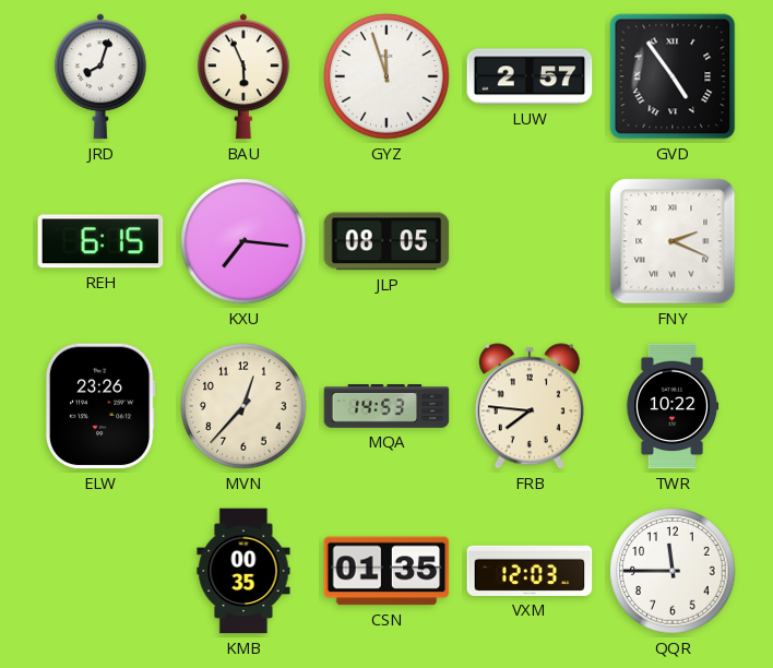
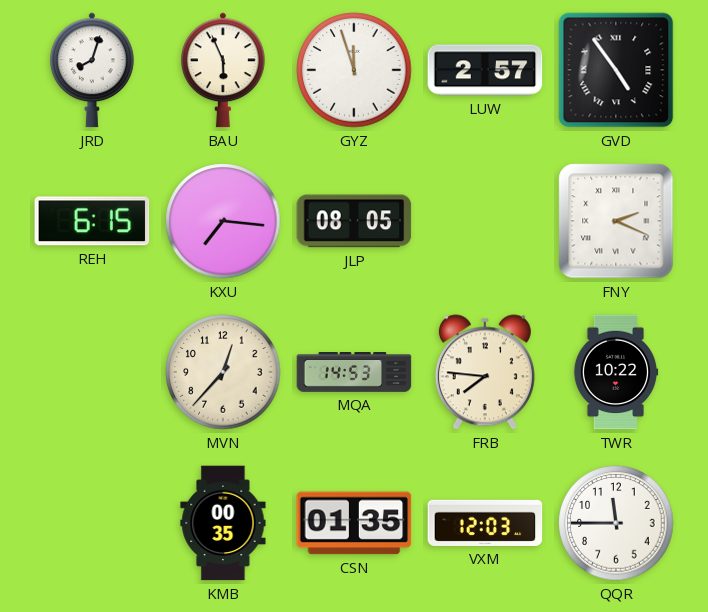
ELW: 23:26 -> none
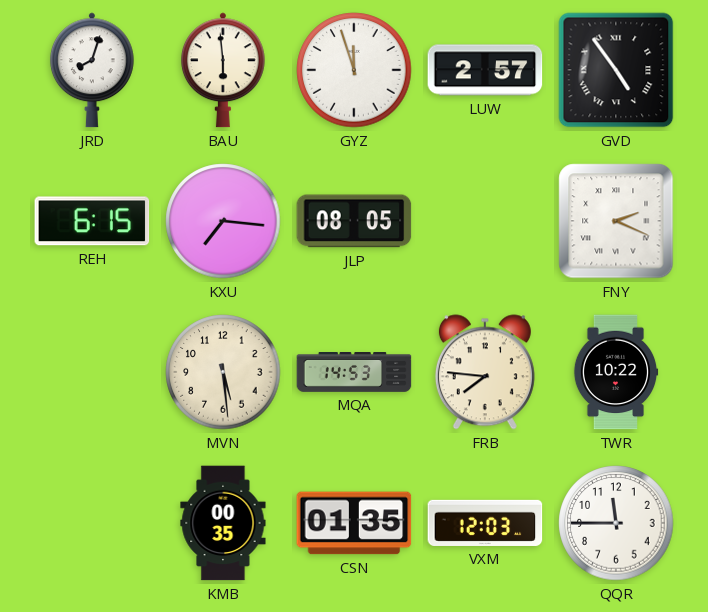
BAU: 5:56 -> 5:59
MVN: 12:37 -> 5:29
